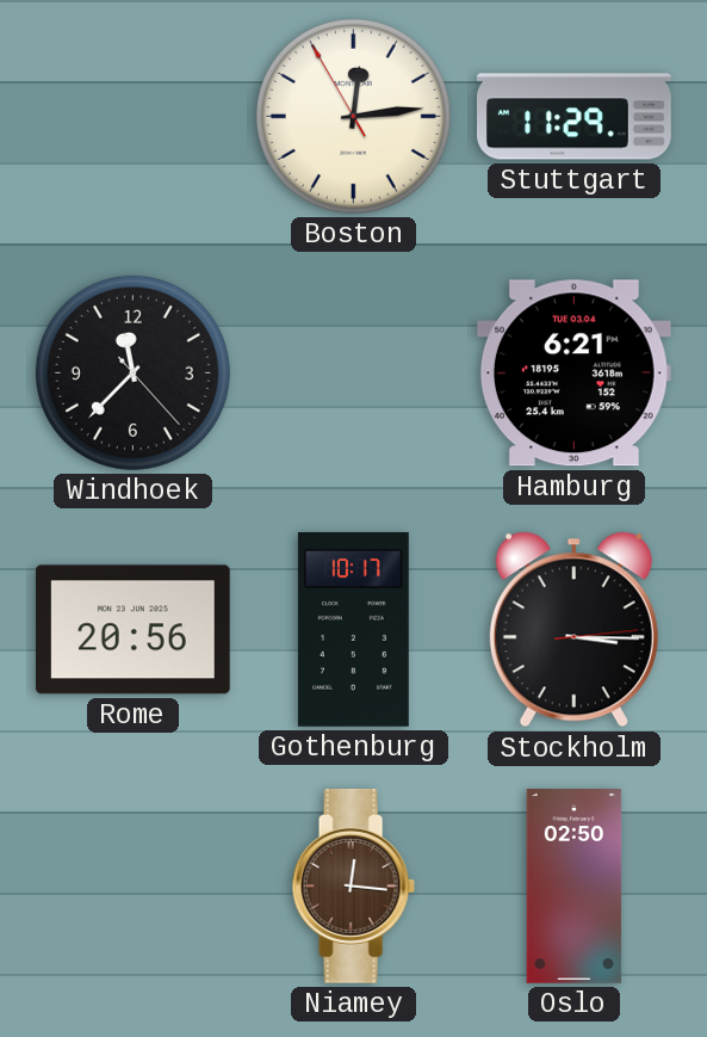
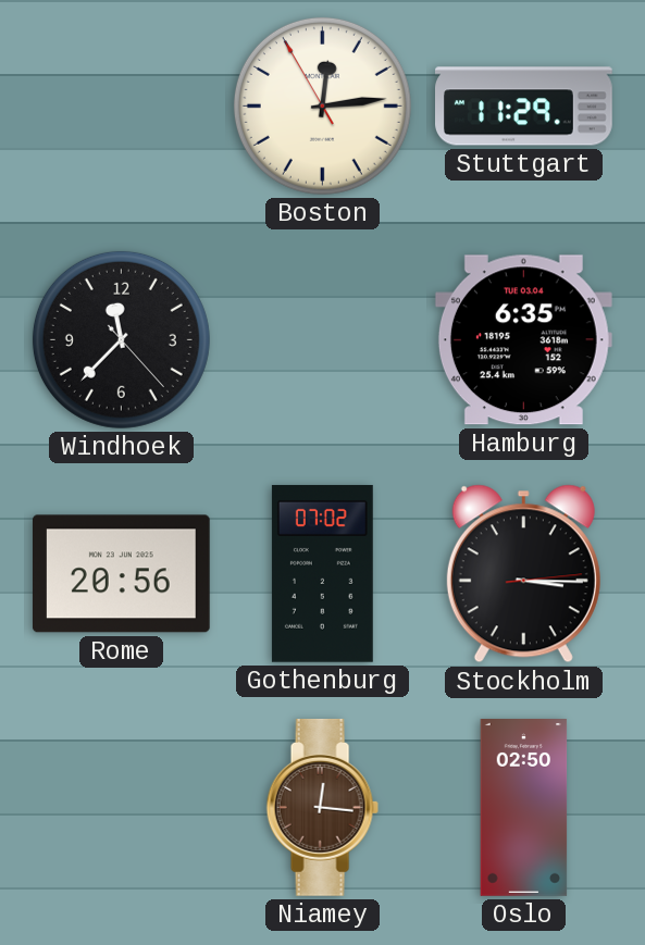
Hamburg: 6:21 -> 6:35
Gothenburg: 10:17 -> 07:02
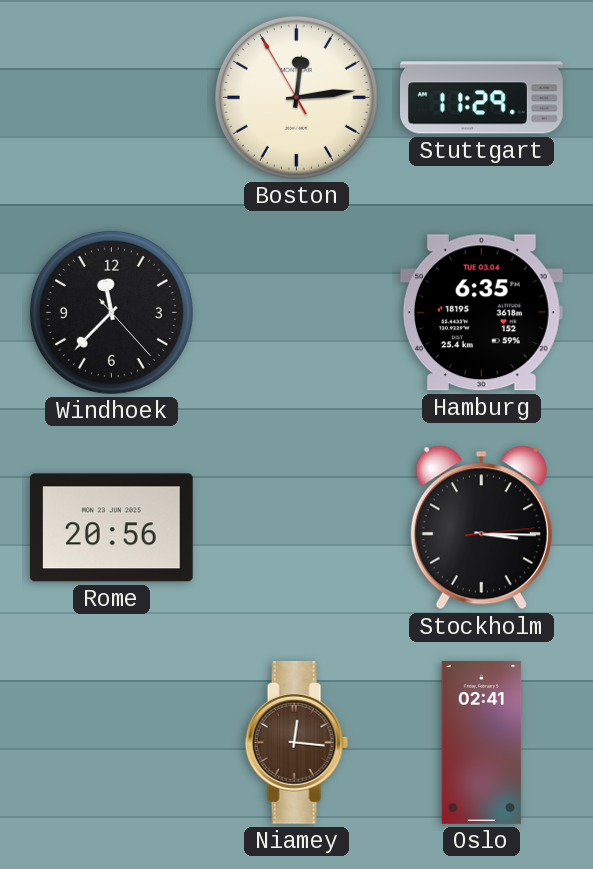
Gothenburg: 07:02 -> none
Oslo: 02:50 -> 02:41
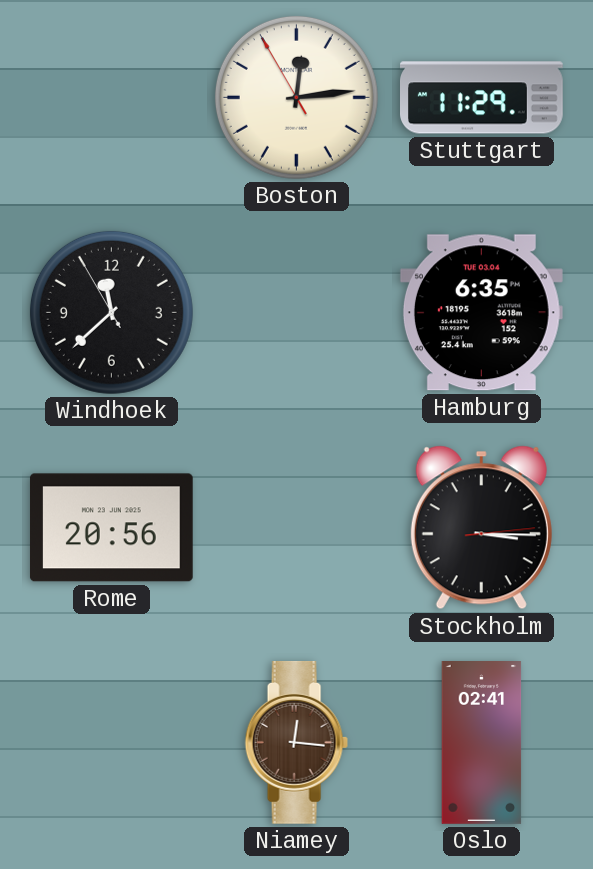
Windhoek: 11:37:23 -> 11:37:55
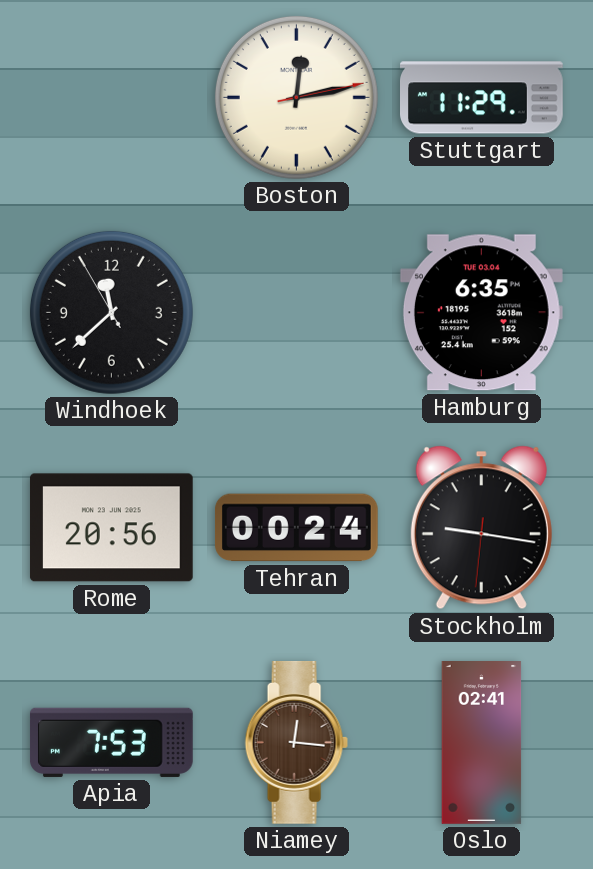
Boston: 12:13:55 -> 12:13:13
Tehran: none -> 00:24
Stockholm: 3:15 -> 9:16
Apia: none -> 7:53
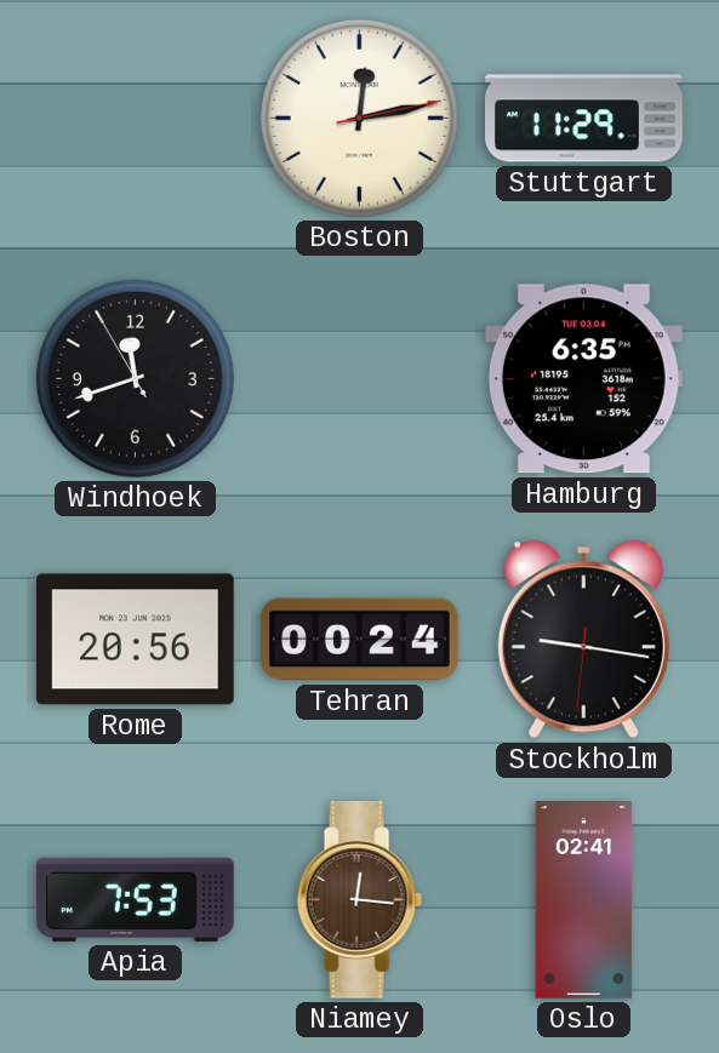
Windhoek: 11:37 -> 11:41
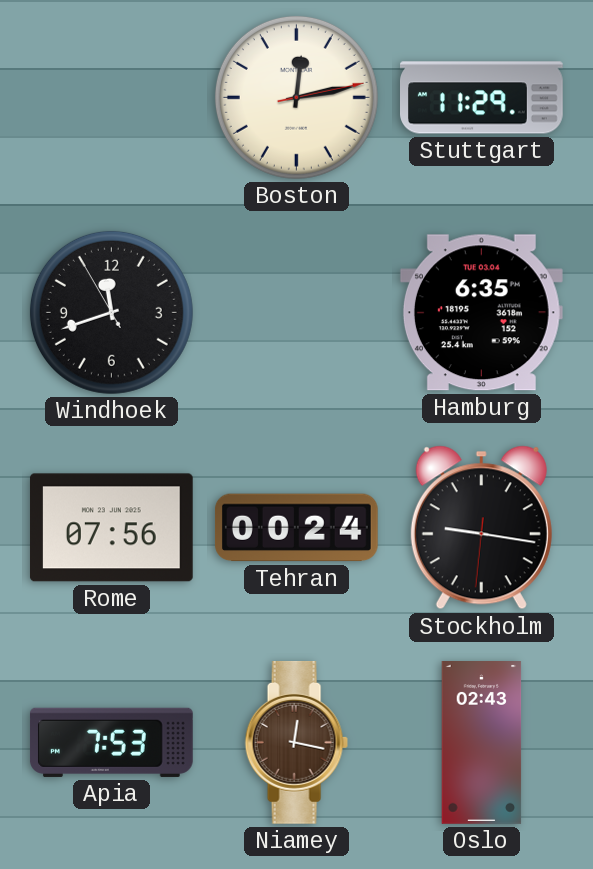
Rome: 20:56 -> 07:56
Niamey: 12:16 -> 12:17
Oslo: 02:41 -> 02:43
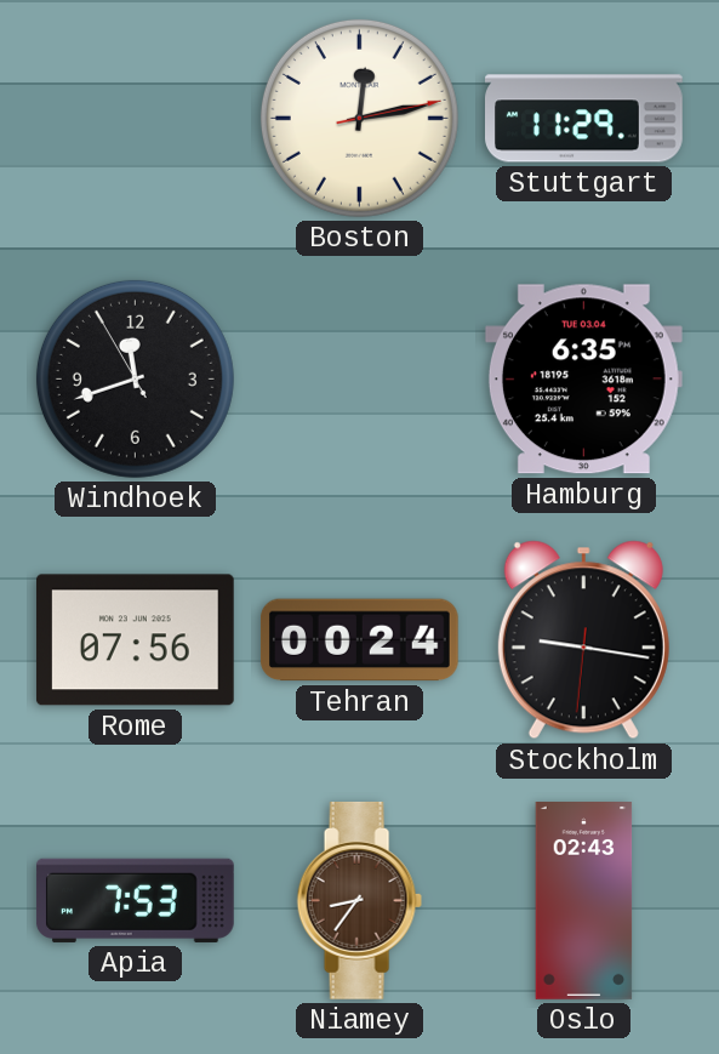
Niamey: 12:17 -> 8:36
